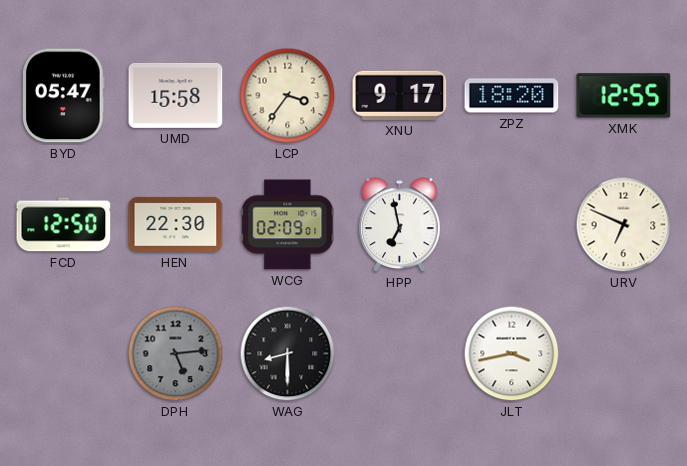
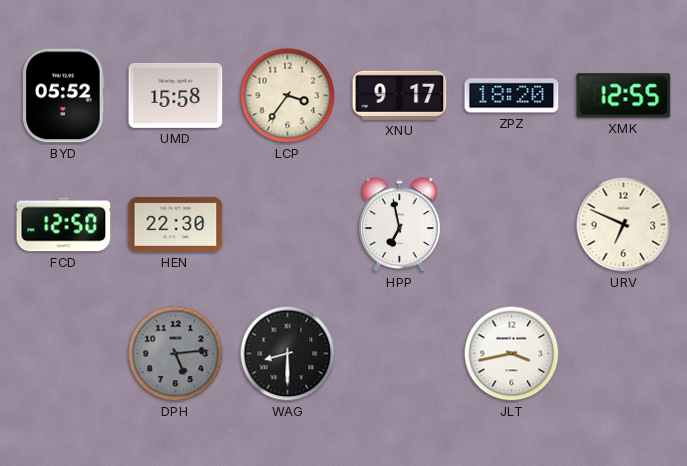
BYD: 05:47 -> 05:52
WCG: 02:09 -> none
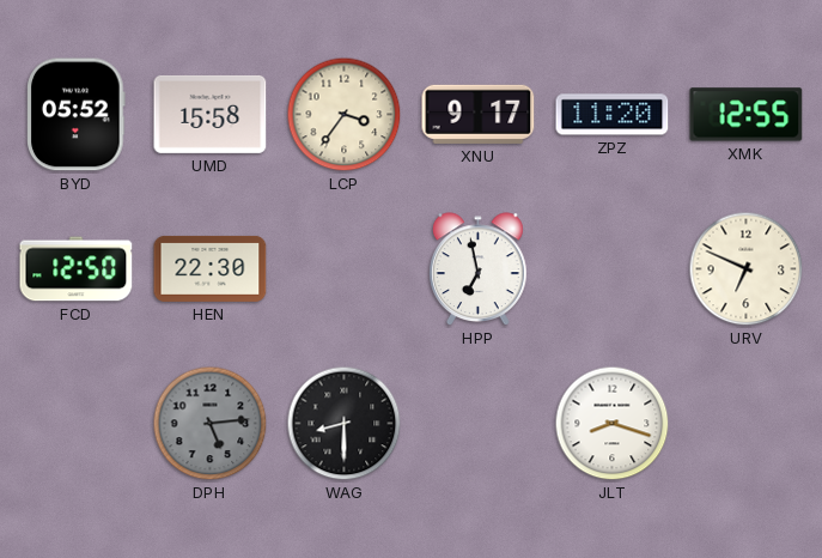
ZPZ: 18:20 -> 11:20
JLT: 3:43 -> 8:18
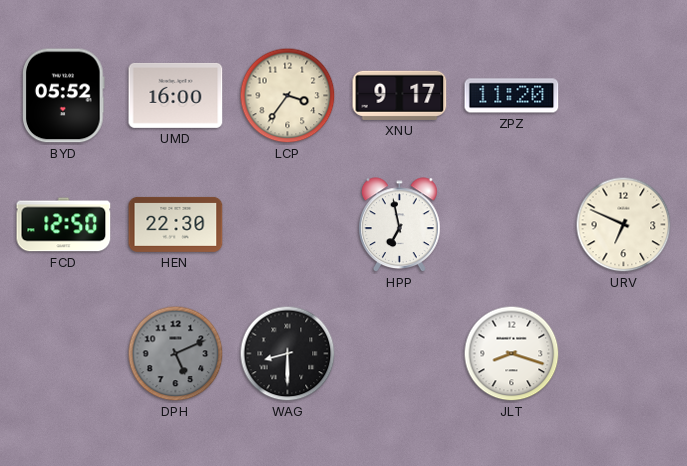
UMD: 15:58 -> 16:00
XMK: 12:55 -> none
DPH: 5:14 -> 5:11
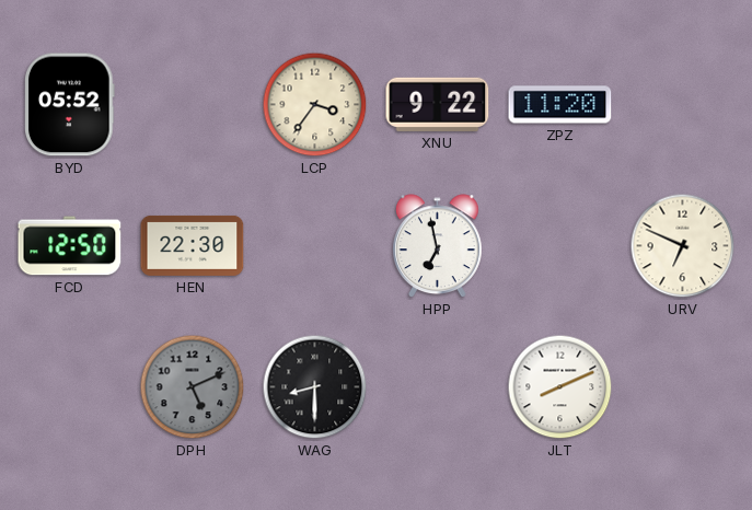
UMD: 16:00 -> none
XNU: 9:17 -> 9:22
JLT: 8:18 -> 8:11
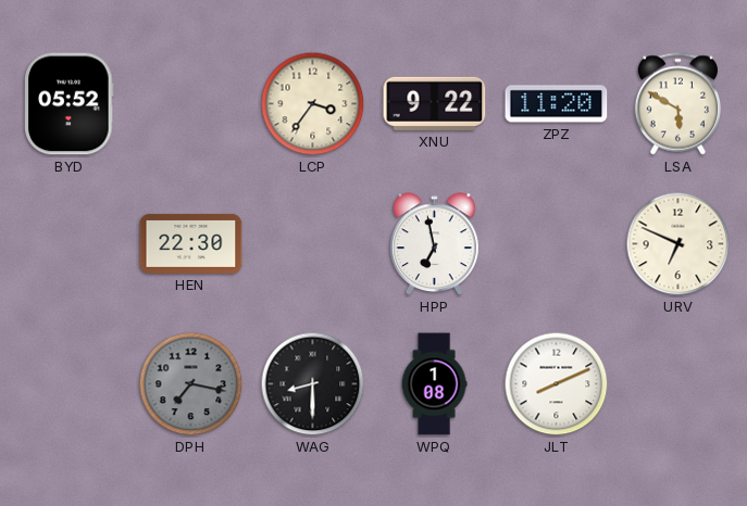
LSA: none -> 5:50
FCD: 12:50 -> none
DPH: 5:11 -> 7:17
WPQ: none -> 1:08
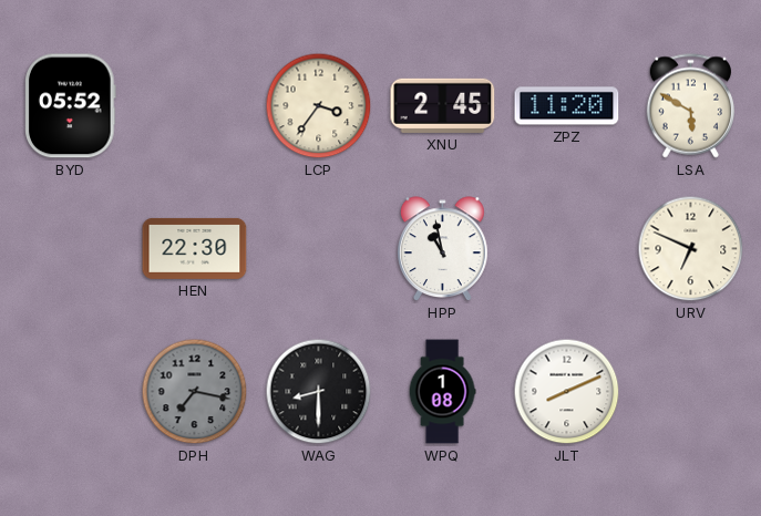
XNU: 9:22 -> 2:45
HPP: 6:58 -> 10:58
